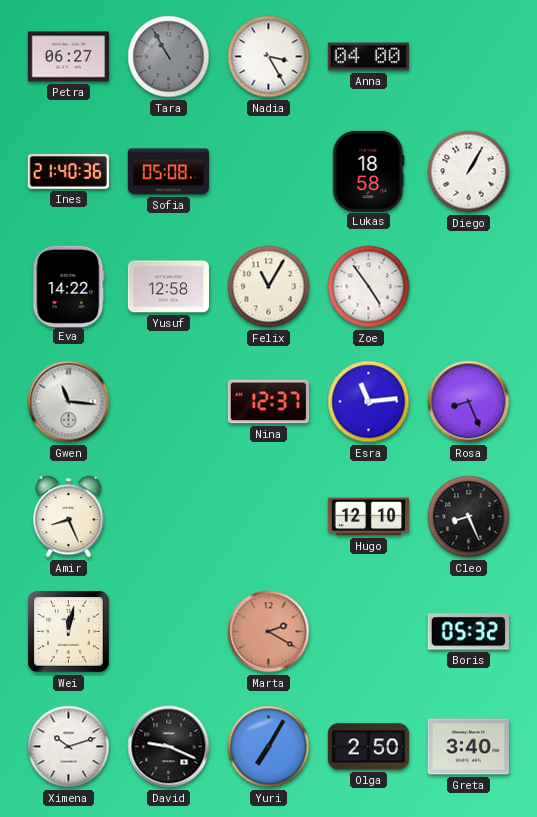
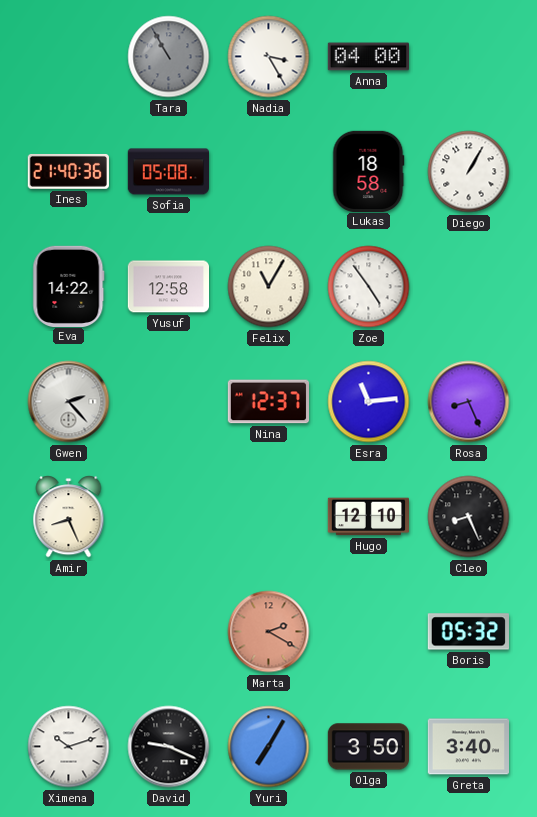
Petra: 06:27 -> none
Gwen: 11:16 -> 2:23
Wei: 12:02 -> none
Olga: 2:50 -> 3:50
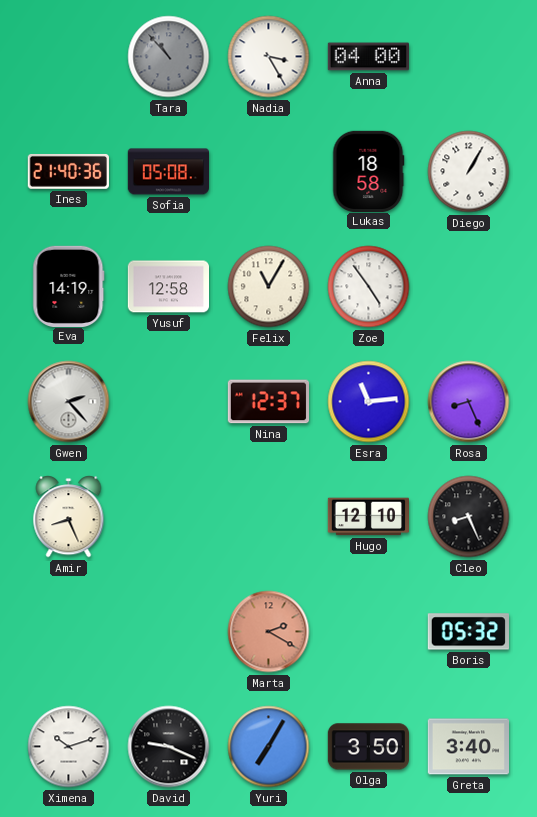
Tara: 10:55 -> 10:53
Eva: 14:22 -> 14:19
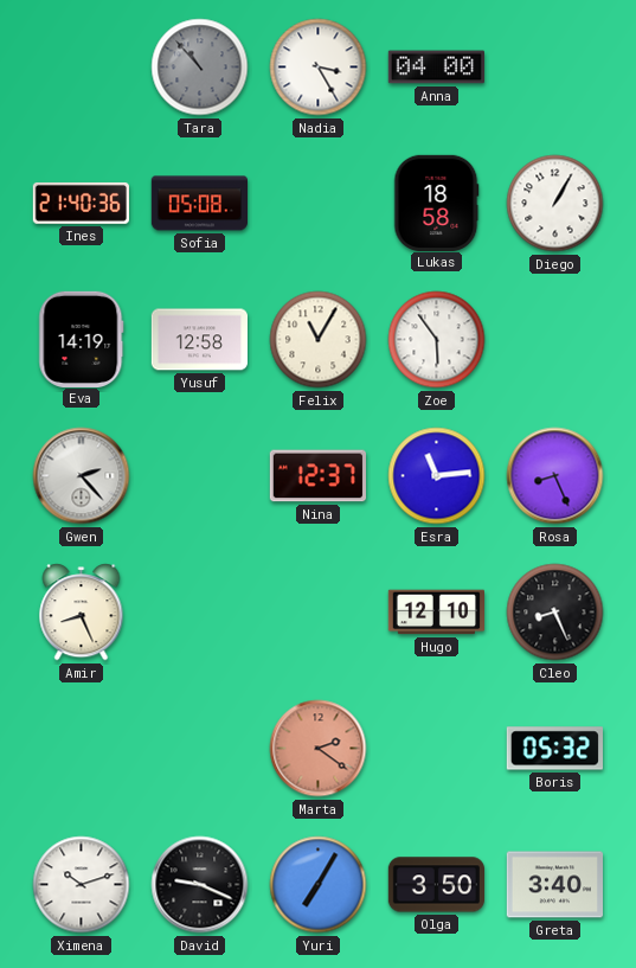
Zoe: 4:54 -> 5:54
Marta: 2:20 -> 2:21
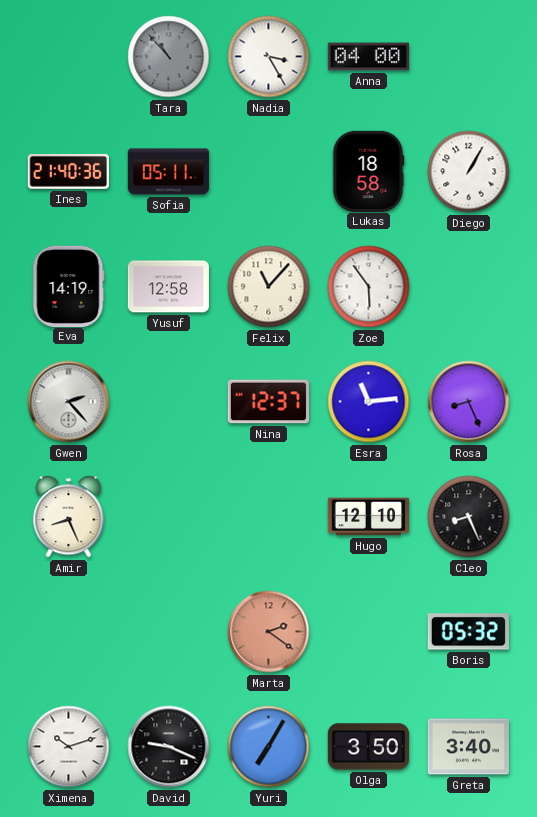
Sofia: 05:08 -> 05:11
Felix: 11:05 -> 11:07
